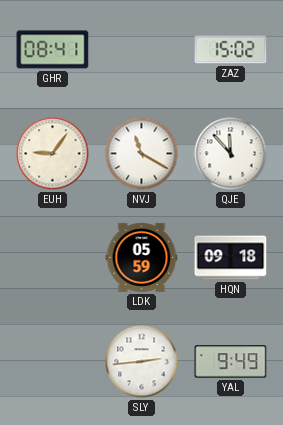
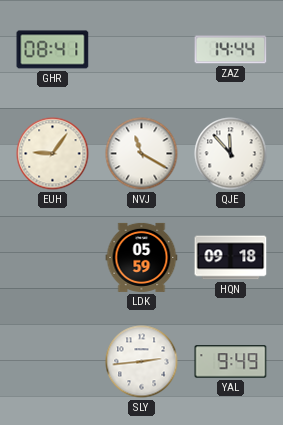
ZAZ: 15:02 -> 14:44
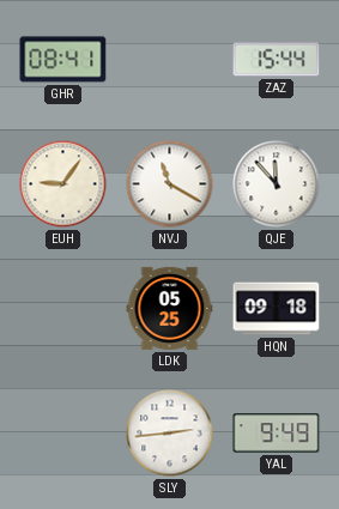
ZAZ: 14:44 -> 15:44
LDK: 05:59 -> 05:25
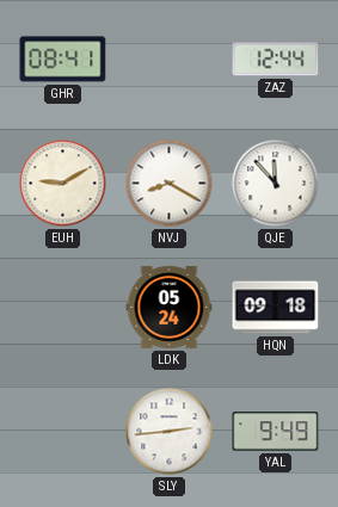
ZAZ: 15:44 -> 12:44
EUH: 9:06 -> 9:10
NVJ: 11:20 -> 8:20
LDK: 05:25 -> 05:24
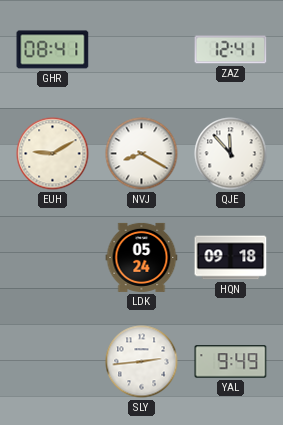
ZAZ: 12:44 -> 12:41
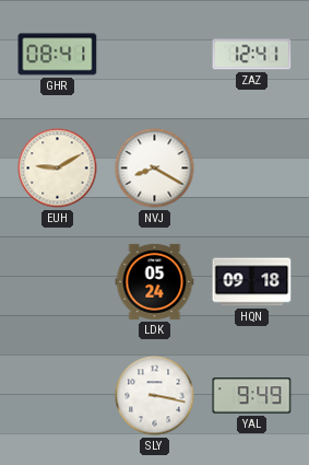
QJE: 11:53 -> none
SLY: 2:44 -> 3:17
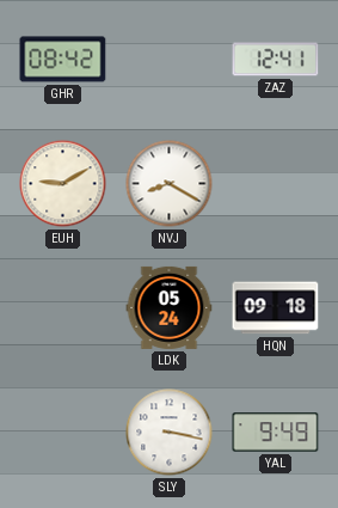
GHR: 08:41 -> 08:42
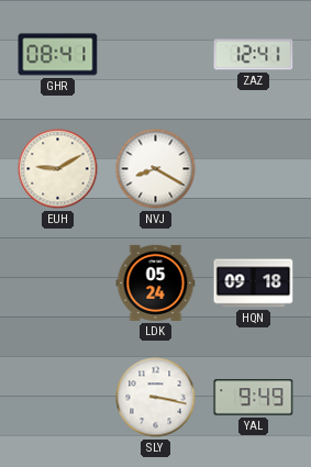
GHR: 08:42 -> 08:41
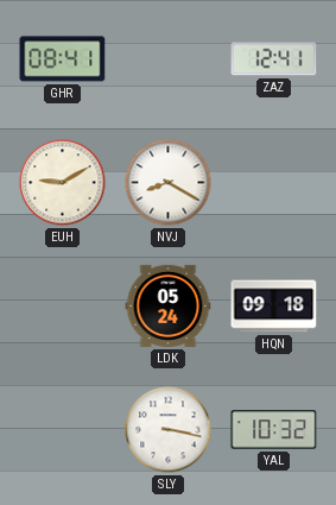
YAL: 9:49 -> 10:32
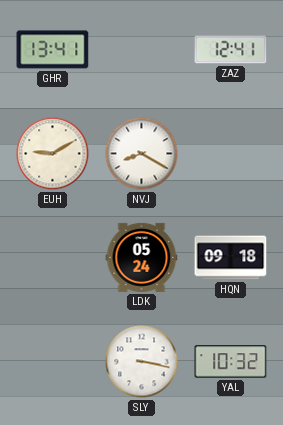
GHR: 08:41 -> 13:41
